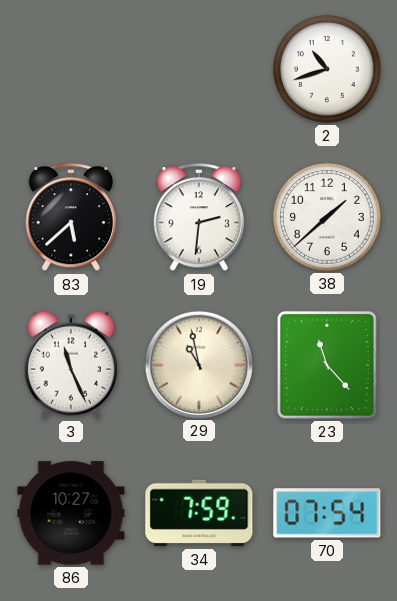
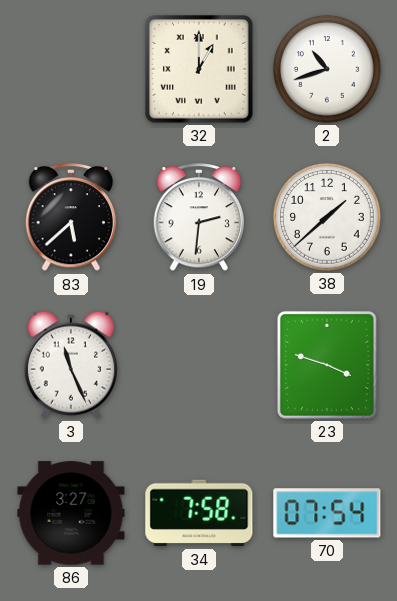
32: none -> 1:00
29: 10:58 -> none
23: 11:23 -> 3:48
86: 10:27 -> 3:27
34: 7:59 -> 7:58
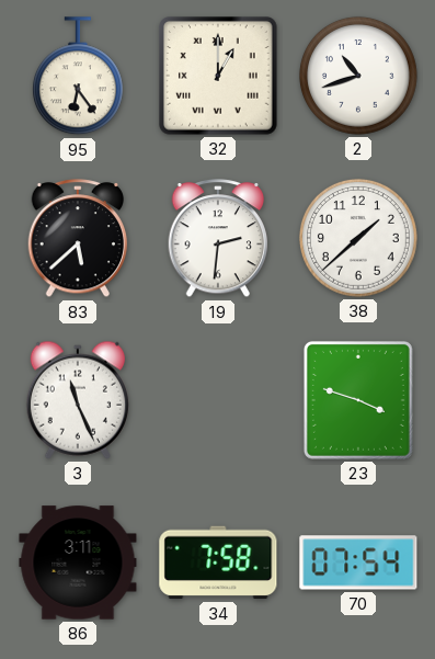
95: none -> 6:24
86: 3:27 -> 3:11
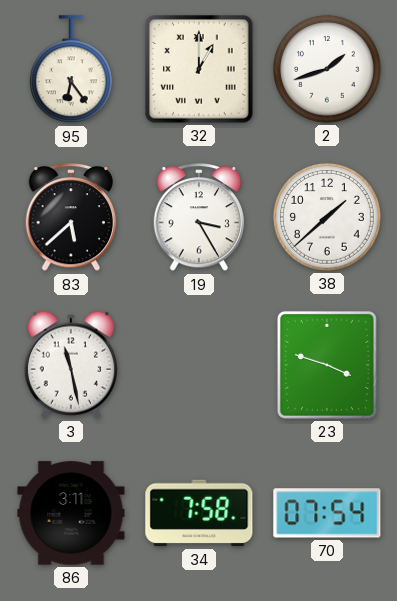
2: 10:42 -> 1:42
19: 2:31 -> 3:25
3: 11:26 -> 11:28
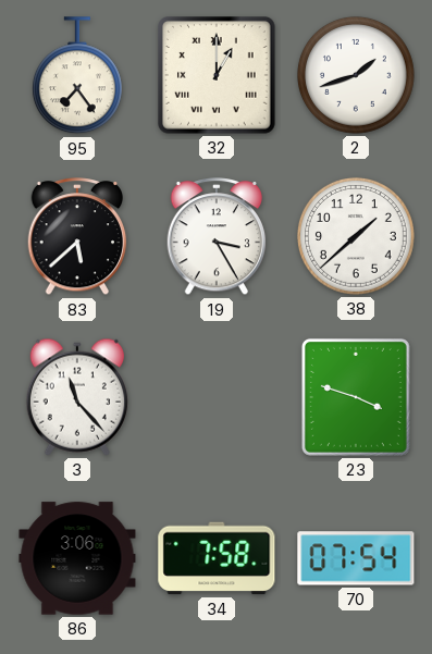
95: 6:24 -> 7:24
3: 11:28 -> 11:23
86: 3:11 -> 3:06
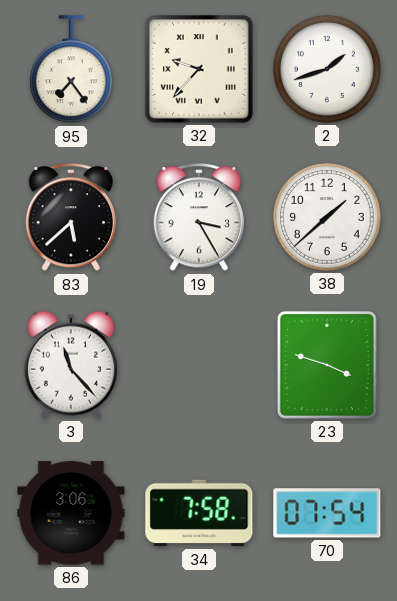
32: 1:00 -> 9:37
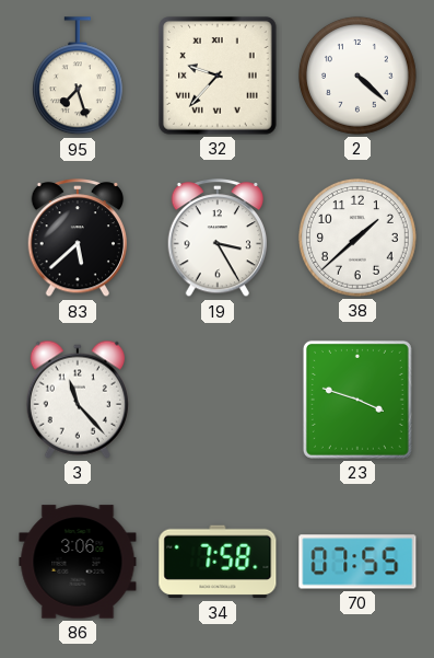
95: 7:24 -> 7:27
2: 1:42 -> 4:22
70: 07:54 -> 07:55
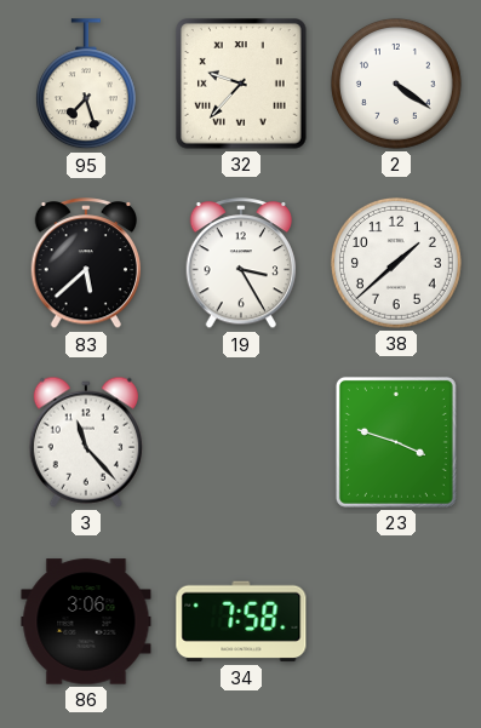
2: 4:22 -> 4:21
70: 07:55 -> none
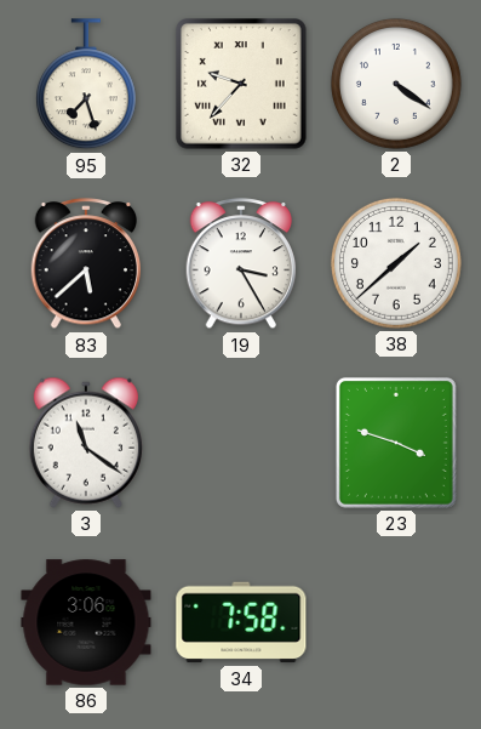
3: 11:23 -> 11:21
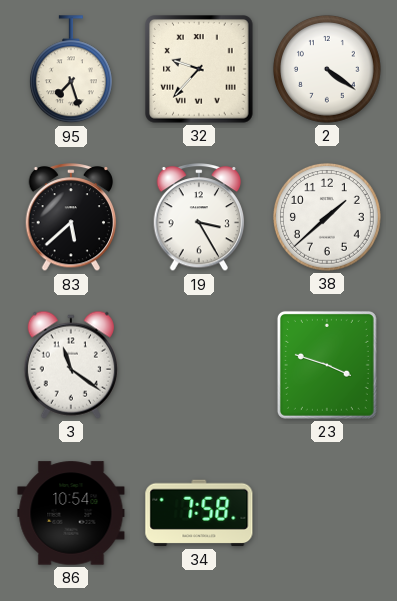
86: 3:06 -> 10:54
